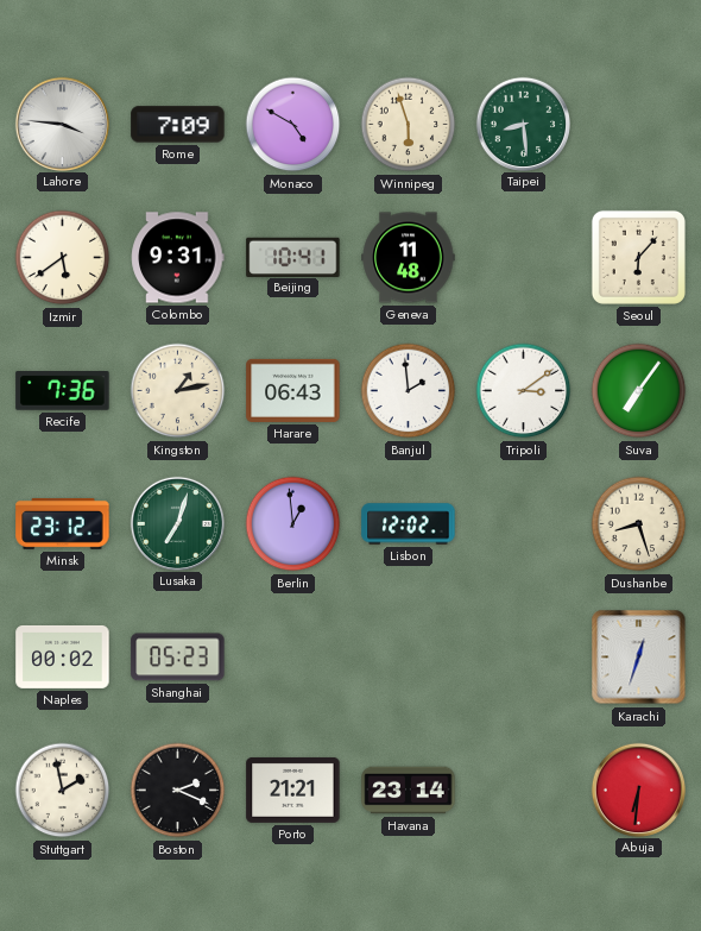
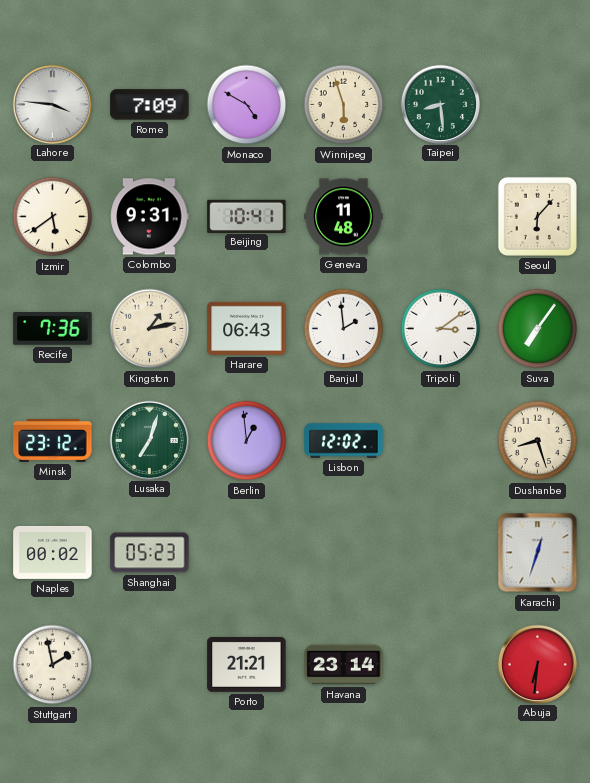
Boston: 2:19 -> none
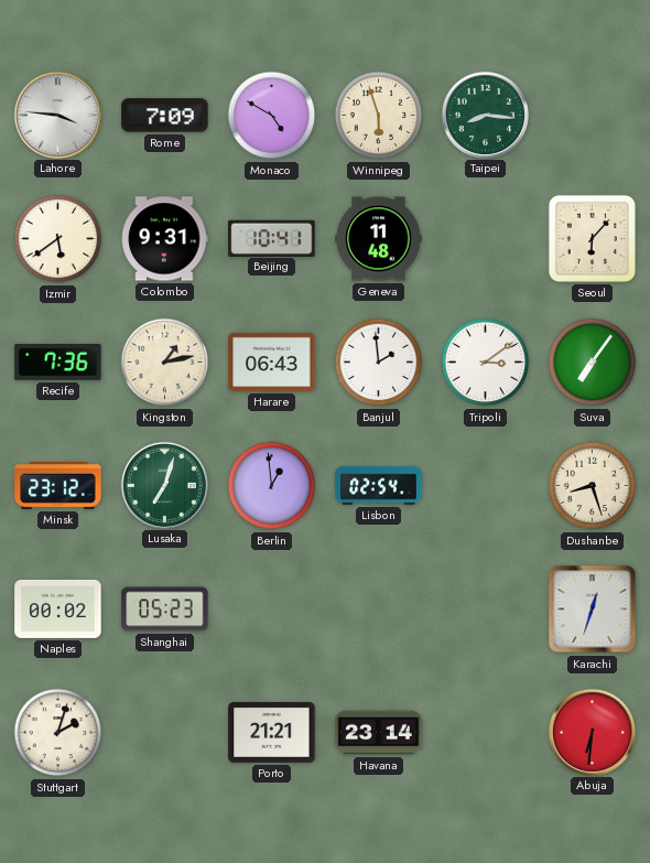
Taipei: 8:29 -> 8:16
Lisbon: 12:02 -> 02:54
Stuttgart: 1:58 -> 2:03
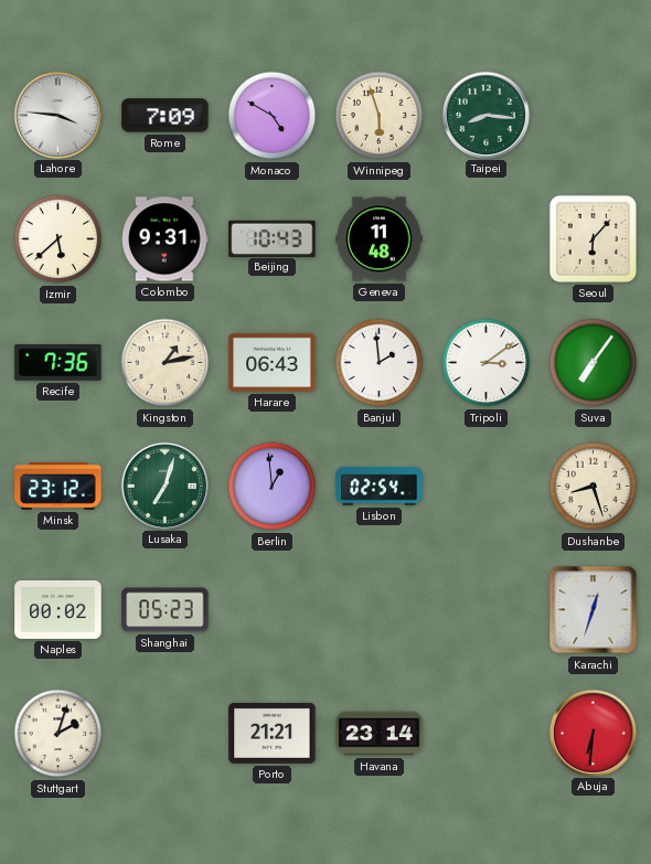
Izmir: 5:39 -> 5:38
Beijing: 10:41 -> 10:43
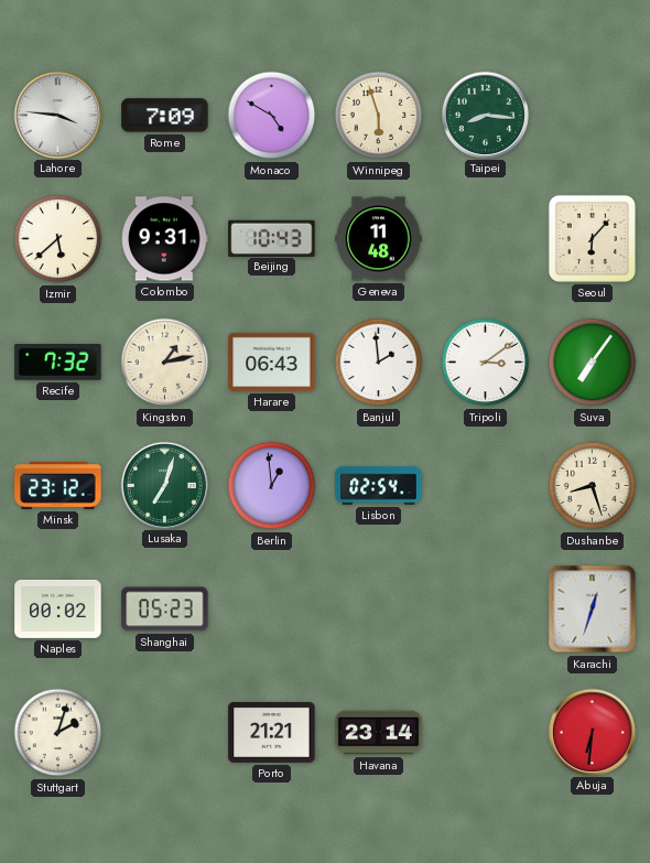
Recife: 7:36 -> 7:32
